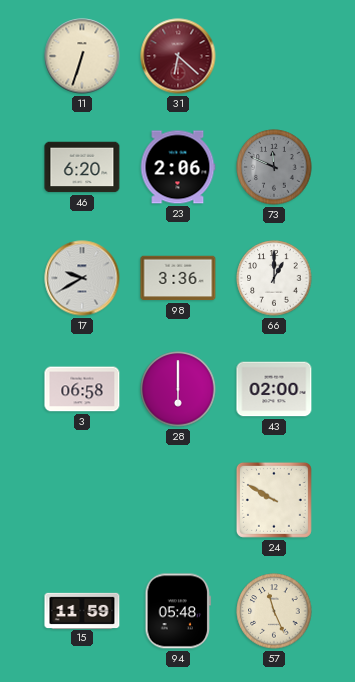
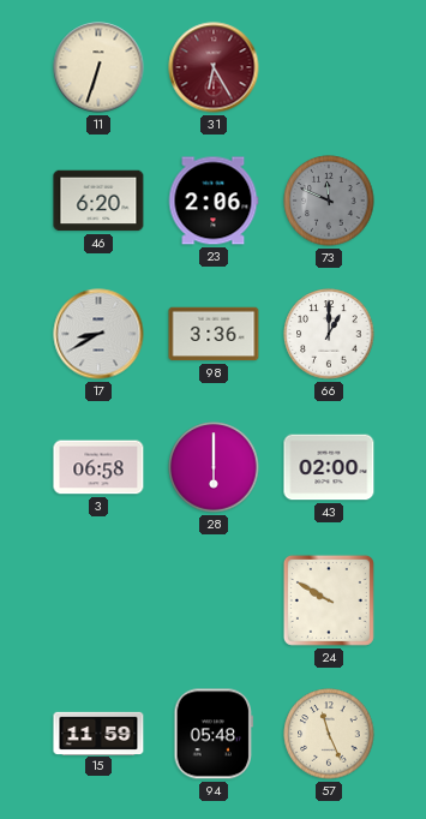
31: 6:22 -> 6:25
17: 9:40 -> 8:40
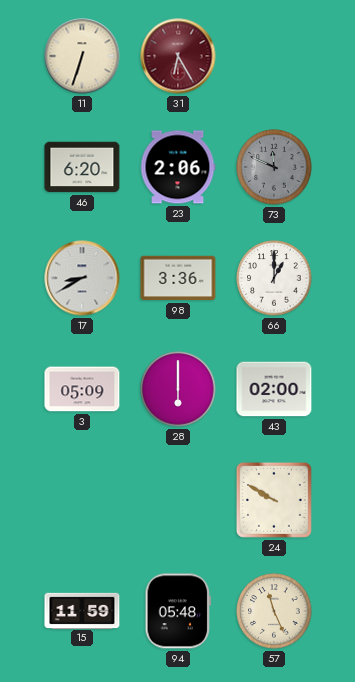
3: 06:58 -> 05:09
